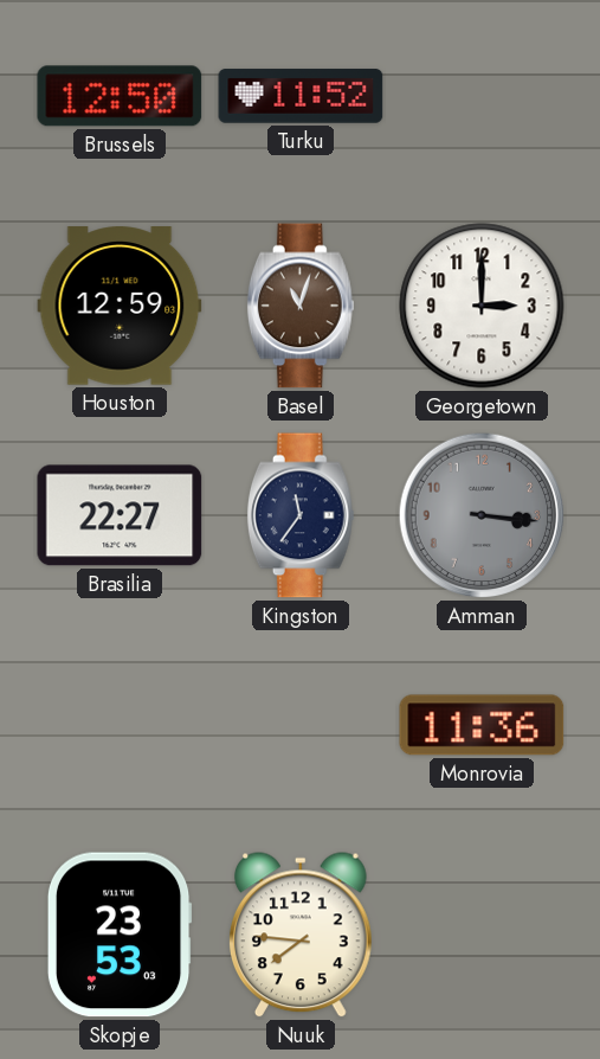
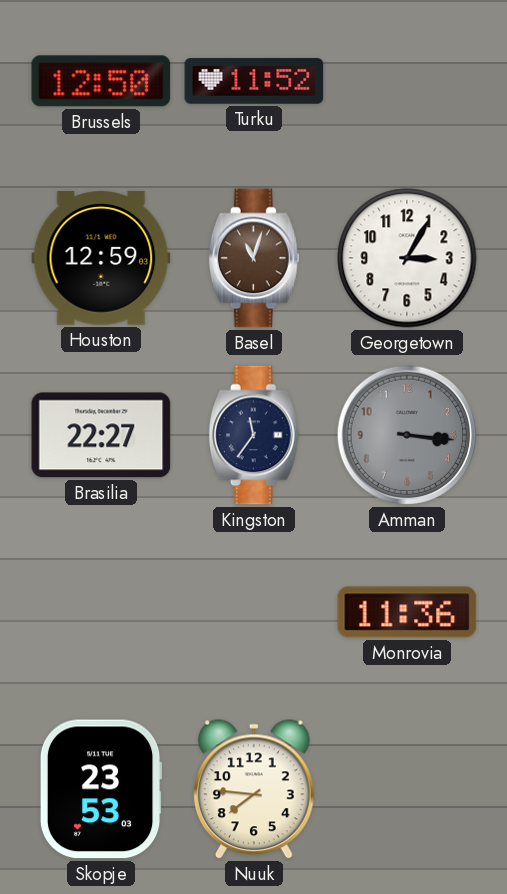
Georgetown: 3:00 -> 3:05
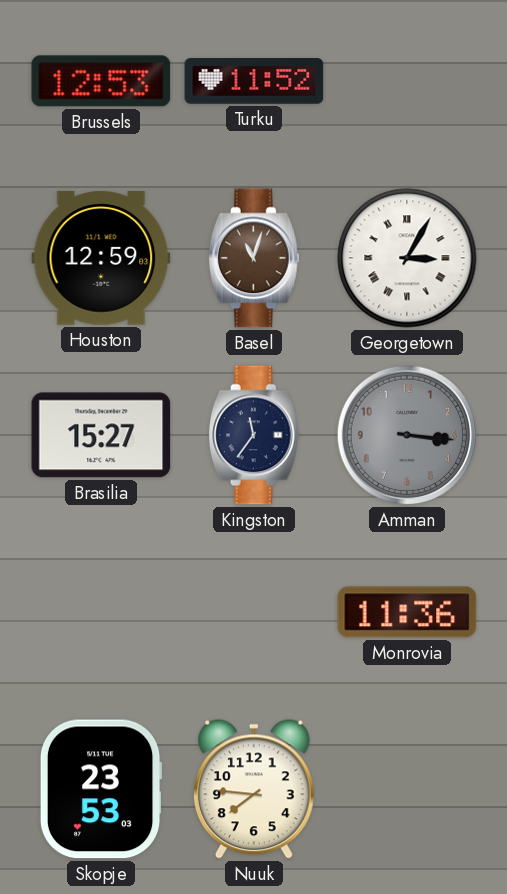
Brussels: 12:50 -> 12:53
Georgetown numerals: Arabic -> Roman
Brasilia: 22:27 -> 15:27
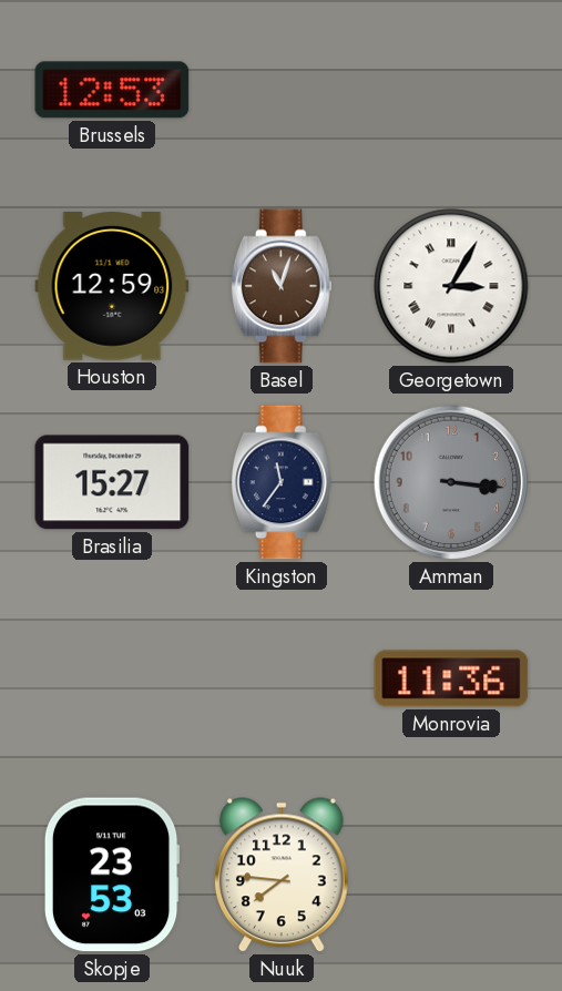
Turku: 11:52 -> none
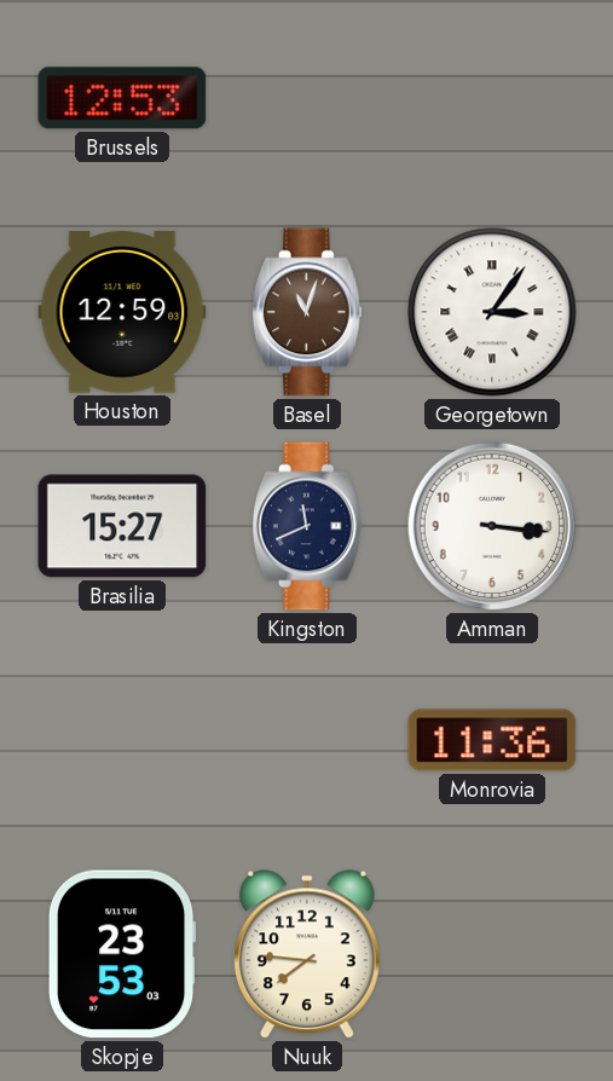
Georgetown: 3:05 -> 3:06
Kingston: 11:36 -> 11:41
Amman dial: grey -> white
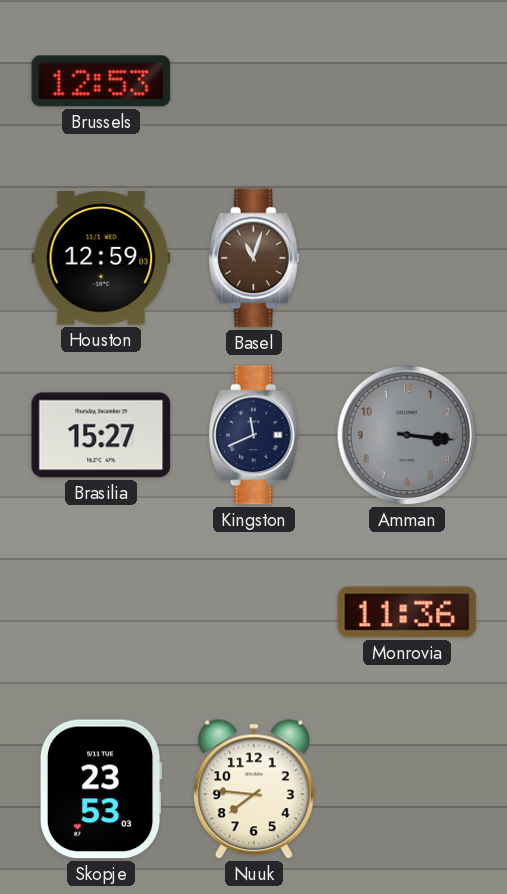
Georgetown: 3:06 -> none
Amman dial: white -> grey
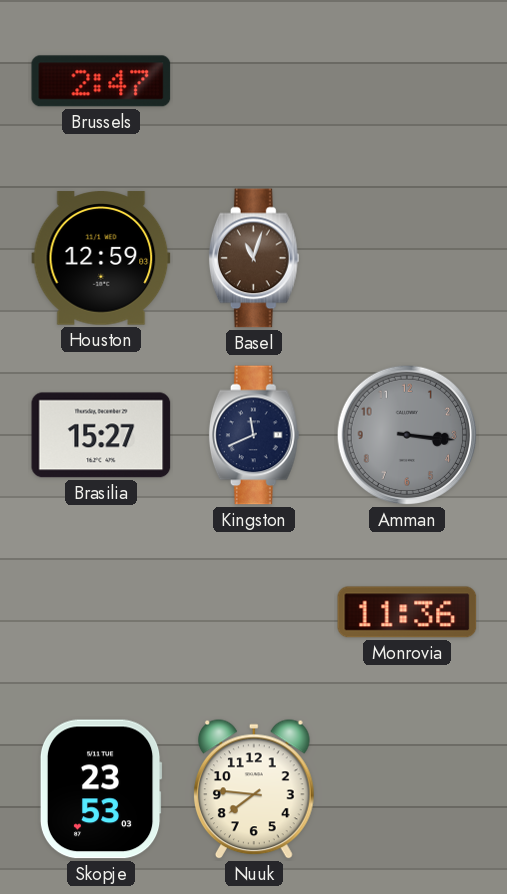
Brussels: 12:53 -> 2:47
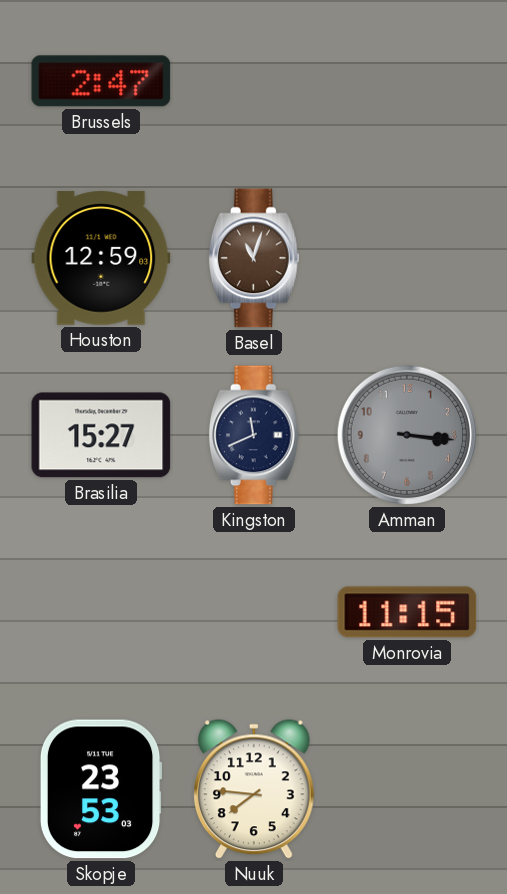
Monrovia: 11:36 -> 11:15
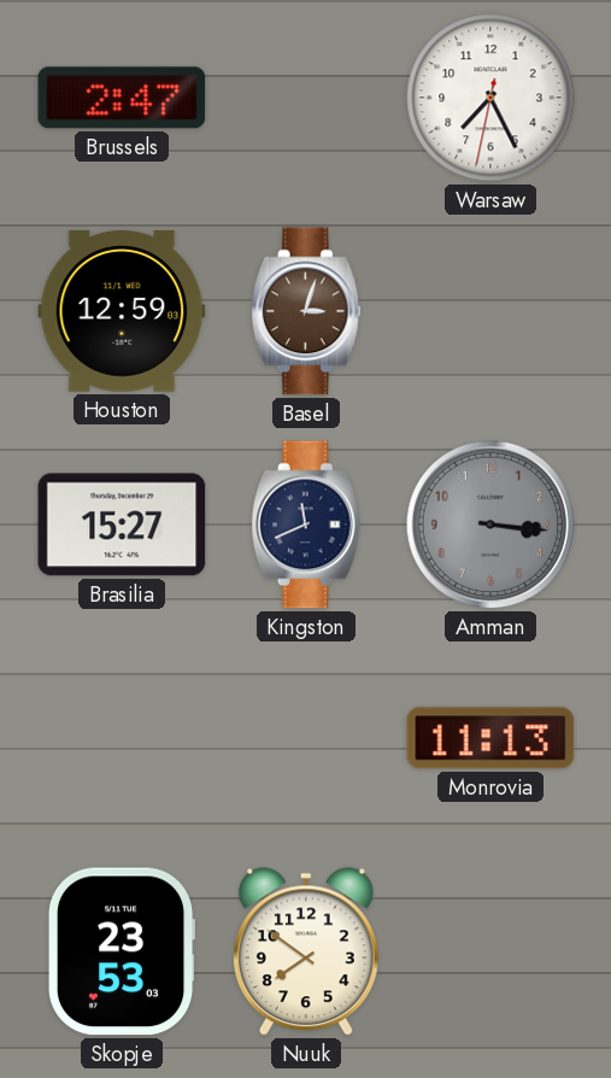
Warsaw: none -> 7:25
Basel: 11:03 -> 3:03
Monrovia: 11:15 -> 11:13
Nuuk: 7:46 -> 7:51
